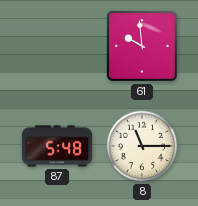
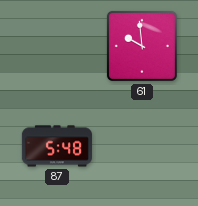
8: 11:15 -> none
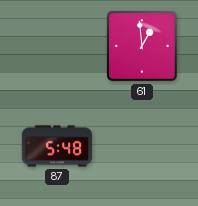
61: 9:59 -> 12:59
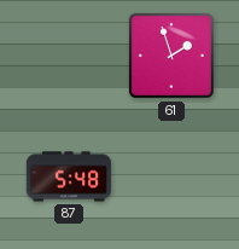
61: 12:59 -> 1:57
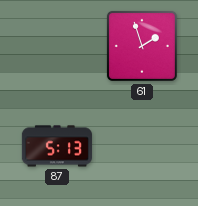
87: 5:48 -> 5:13
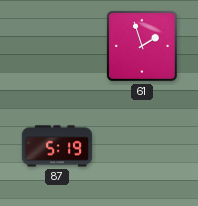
87: 5:13 -> 5:19
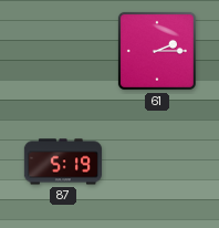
61: 1:57 -> 2:15
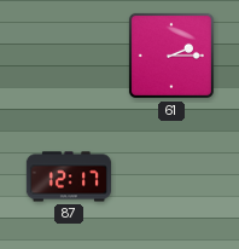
87: 5:19 -> 12:17
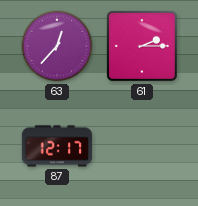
63: none -> 12:37
